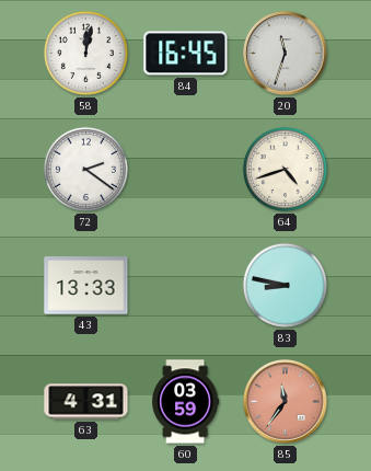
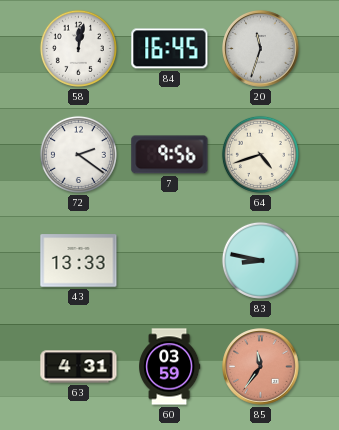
7: none -> 9:56
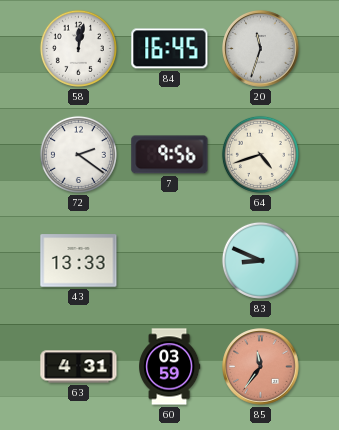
83: 8:47 -> 8:49
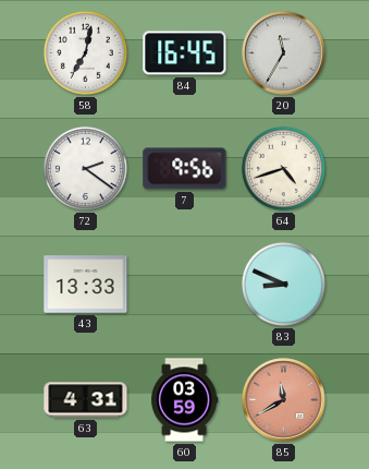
58: 12:02 -> 7:02
20: 11:33 -> 11:35
85: 11:36 -> 11:40
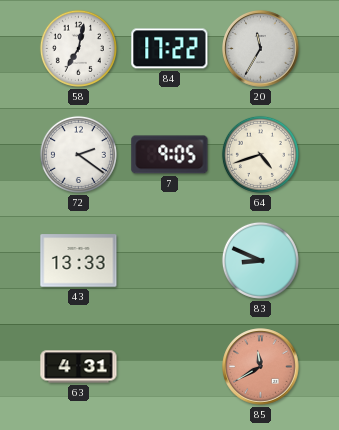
84: 16:45 -> 17:22
7: 9:56 -> 9:05
60: 03:59 -> none
